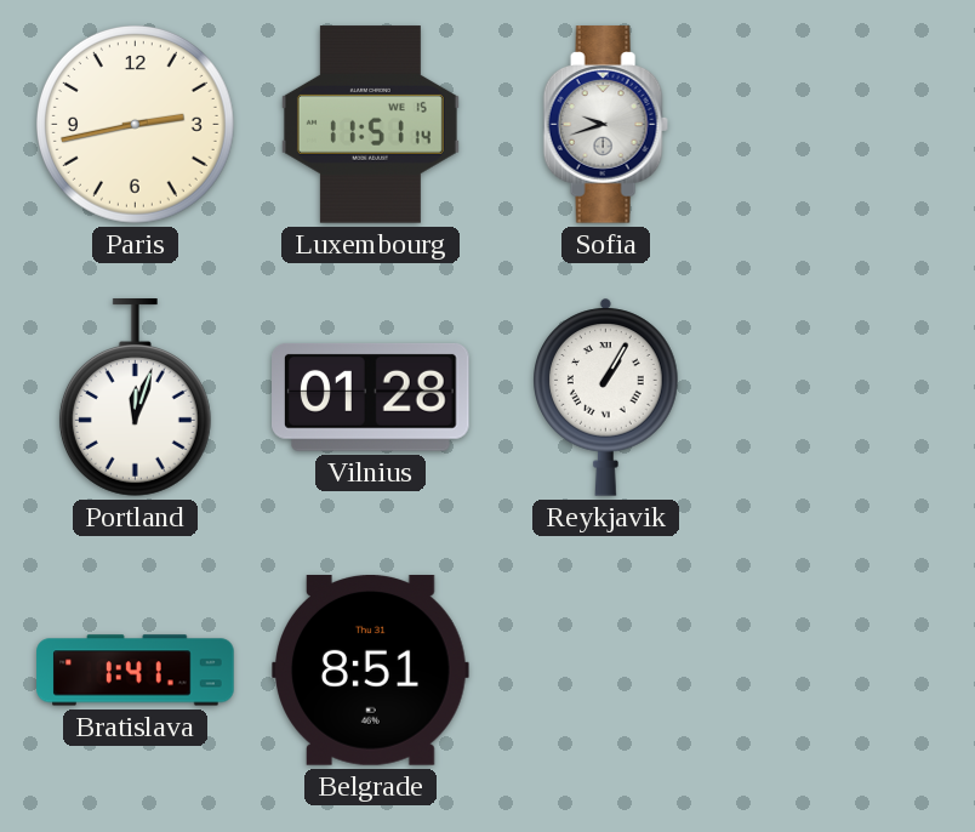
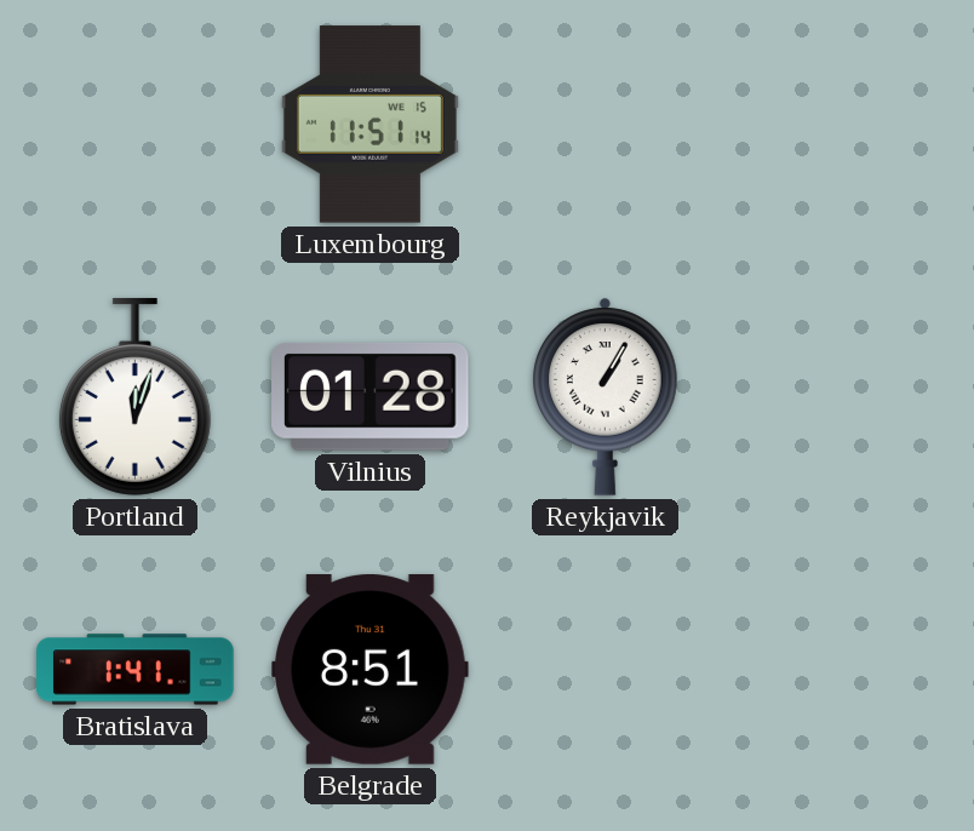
Paris: 2:43 -> none
Sofia: 9:42 -> none
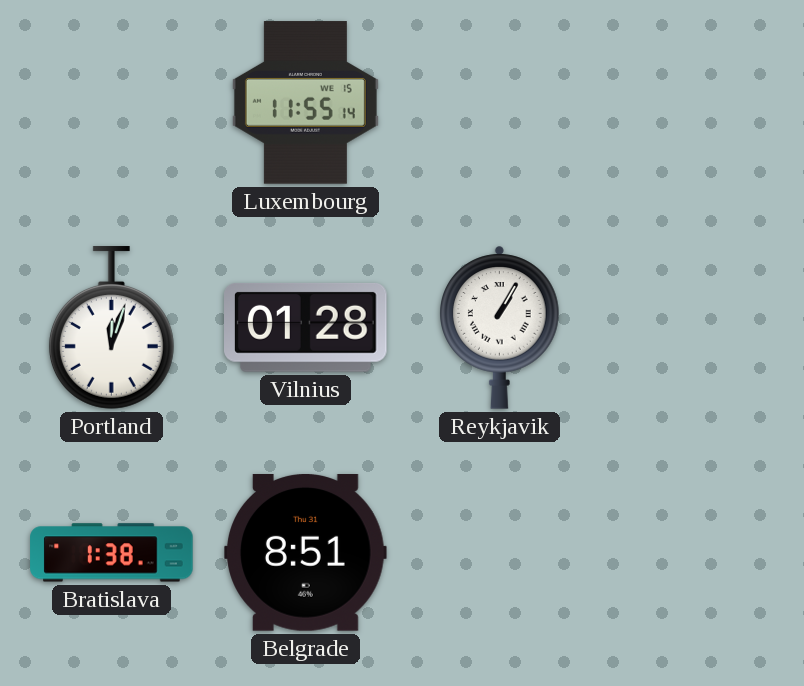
Luxembourg: 11:51 -> 11:55
Bratislava: 1:41 -> 1:38
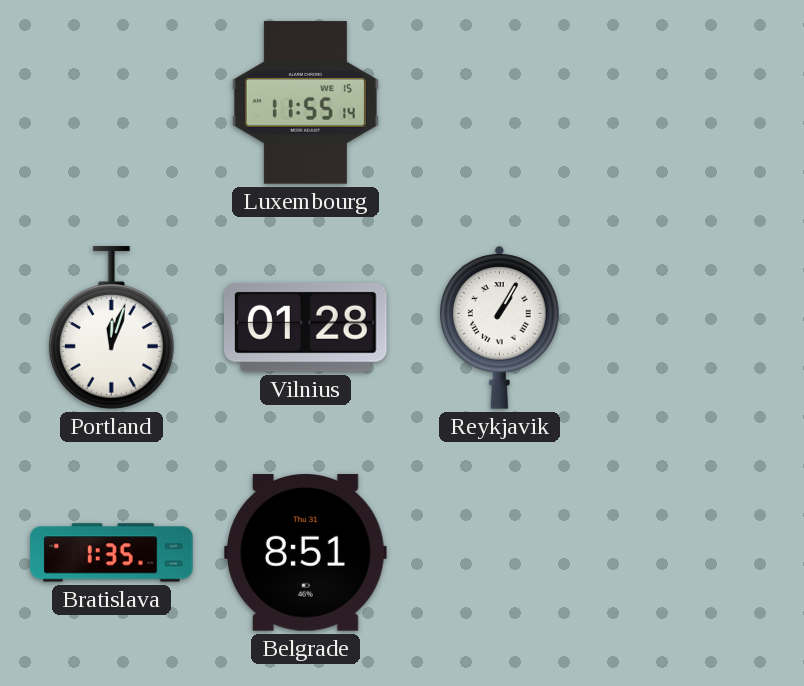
Bratislava: 1:38 -> 1:35
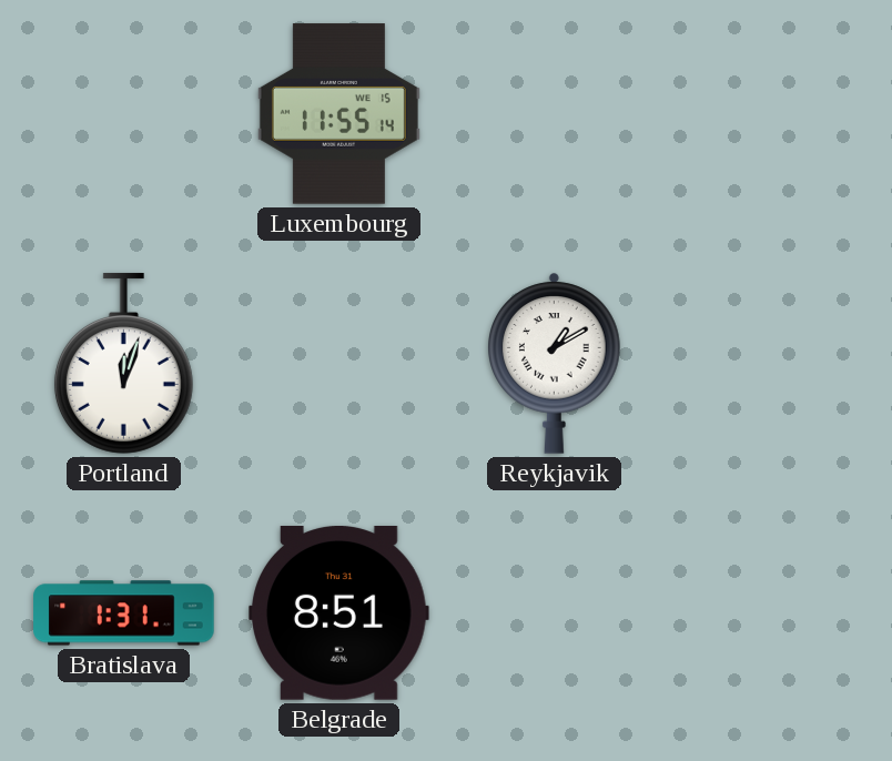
Vilnius: 01:28 -> none
Reykjavik: 1:05 -> 1:10
Bratislava: 1:35 -> 1:31
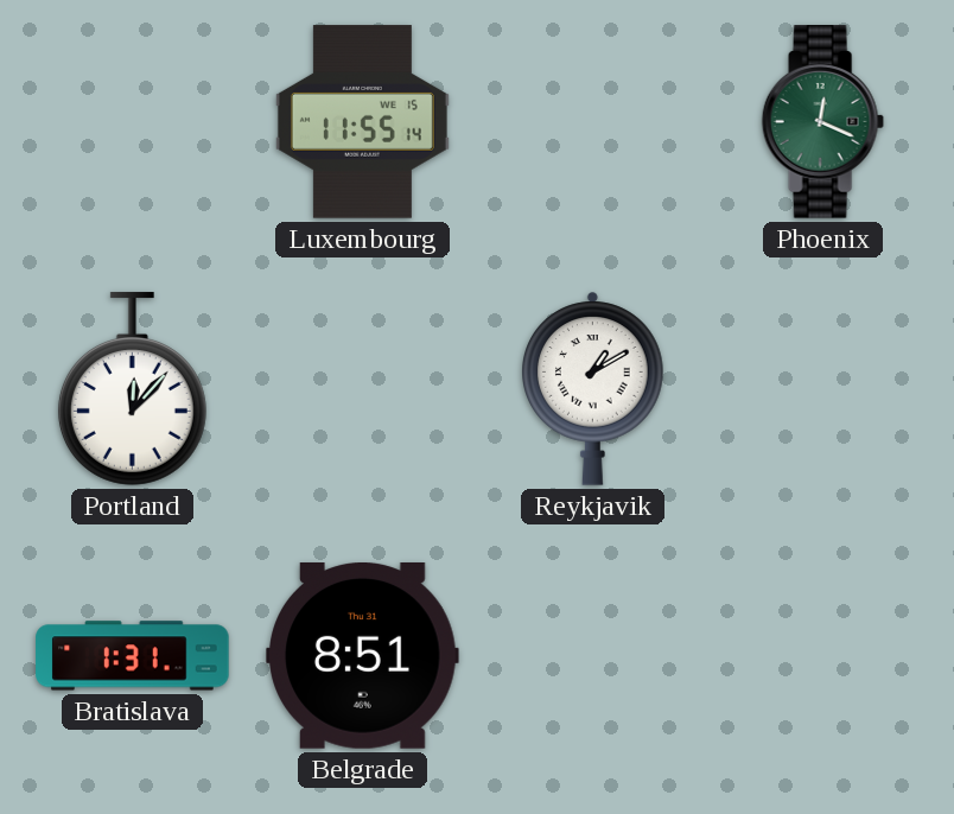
Phoenix: none -> 12:19
Portland: 12:03 -> 12:07
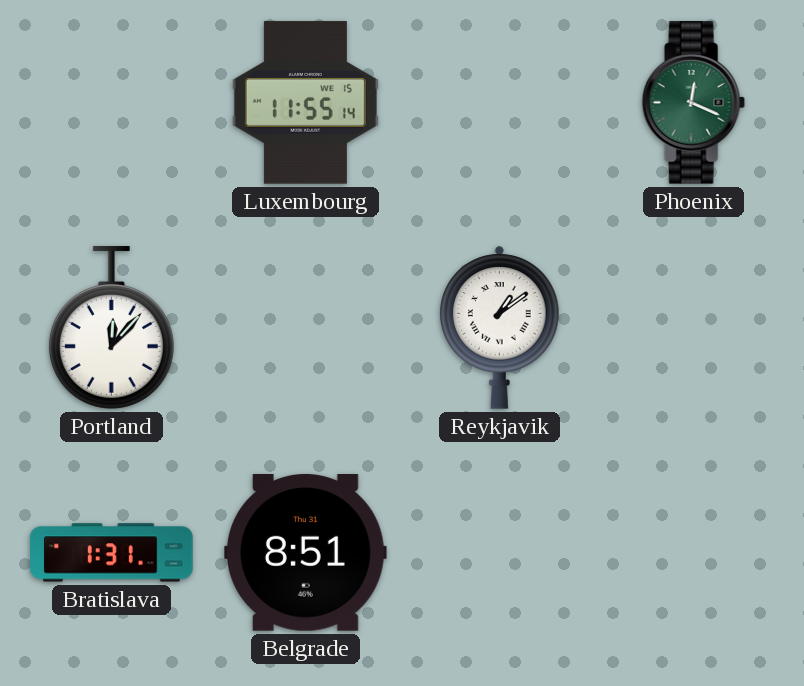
Reykjavik: 1:10 -> 1:09
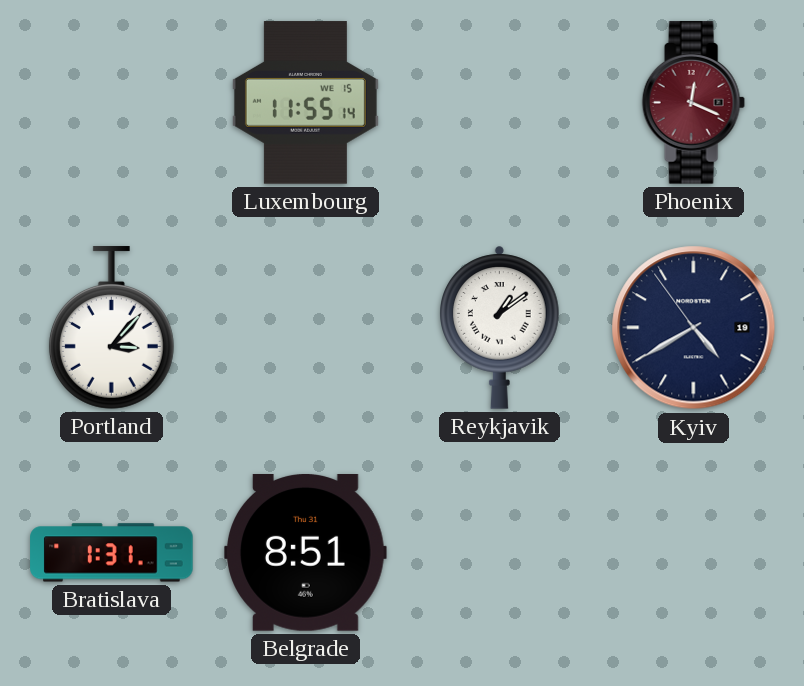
Phoenix dial: green -> burgundy
Portland: 12:07 -> 3:07
Kyiv: none -> 4:39
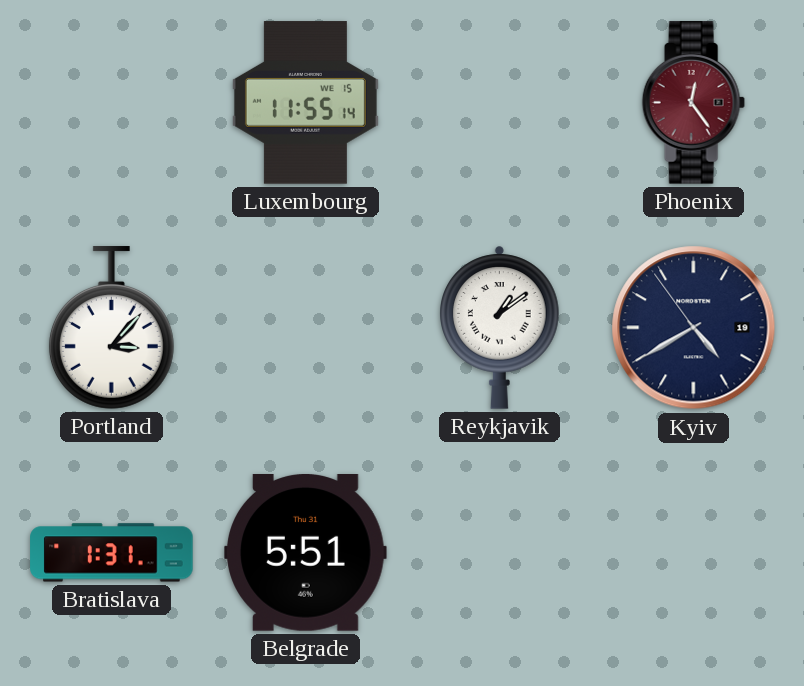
Phoenix: 12:19 -> 12:24
Belgrade: 8:51 -> 5:51
